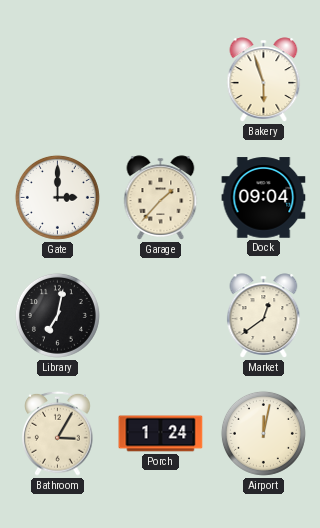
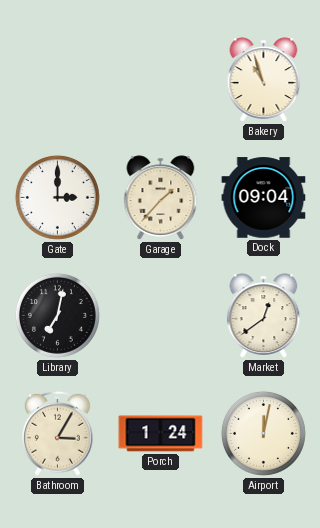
Bakery: 5:57 -> 10:57
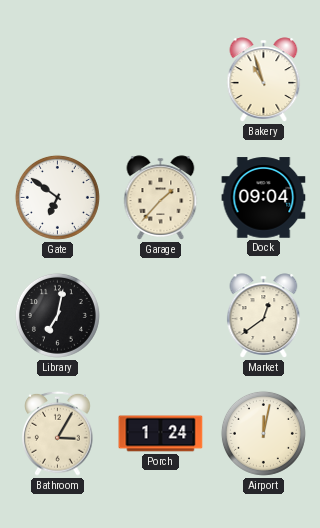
Gate: 3:00 -> 6:51
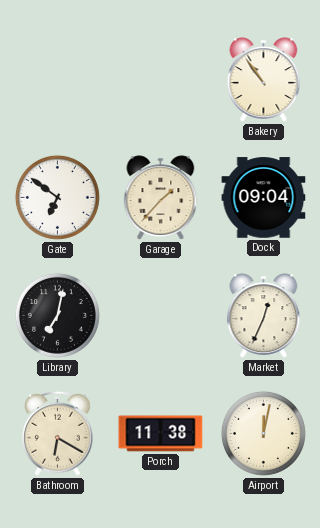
Bakery: 10:57 -> 10:54
Market: 12:39 -> 12:34
Bathroom: 3:05 -> 6:20
Porch: 1:24 -> 11:38
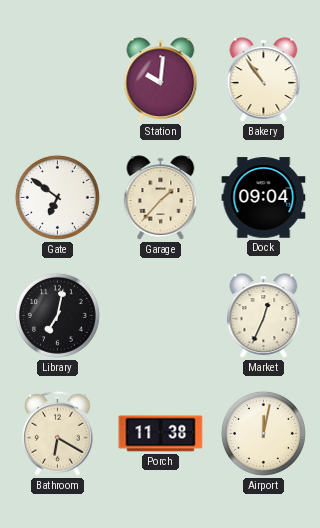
Station: none -> 10:01
